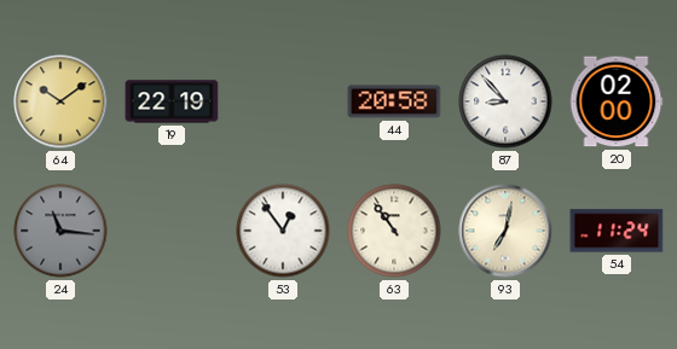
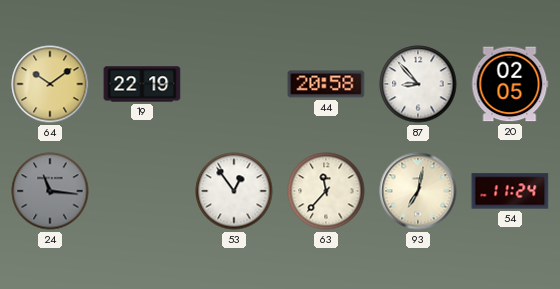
20: 02:00 -> 02:05
63: 10:54 -> 11:37
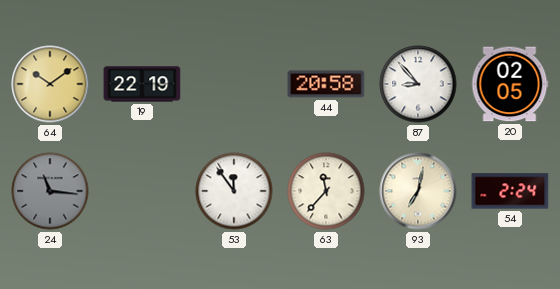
53: 12:54 -> 11:54
54: 11:24 -> 2:24
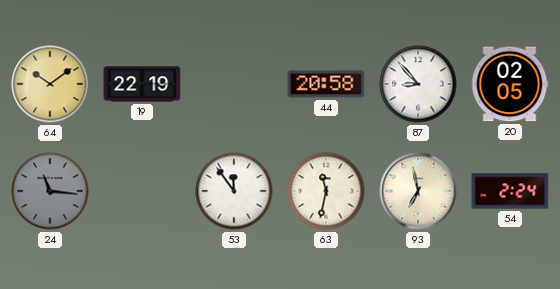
63: 11:37 -> 11:32
93: 7:02 -> 6:58
